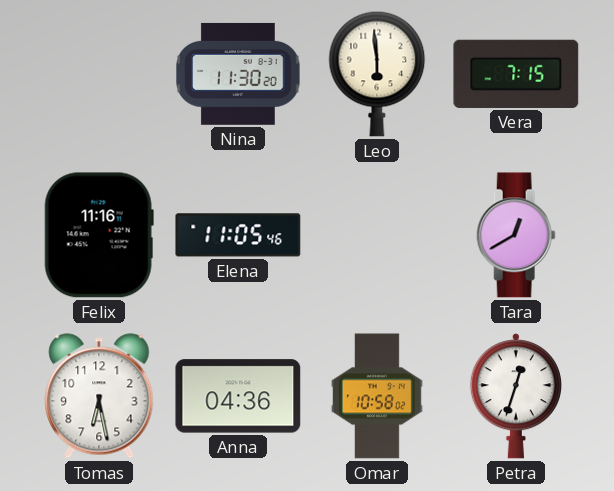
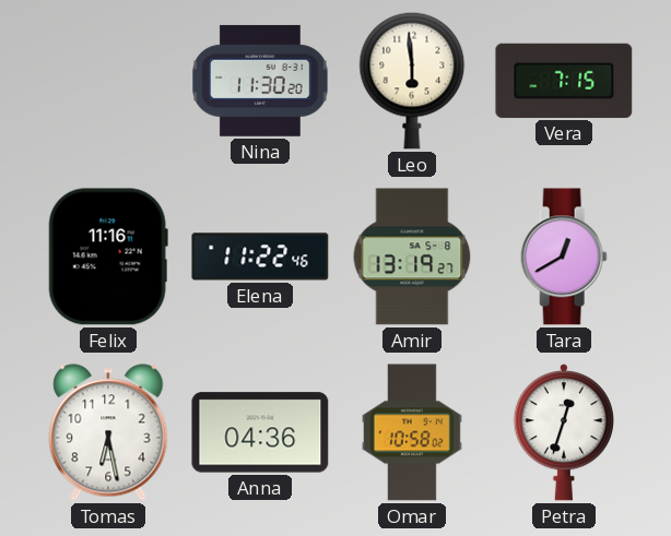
Elena: 11:05 -> 11:22
Amir: none -> 13:19
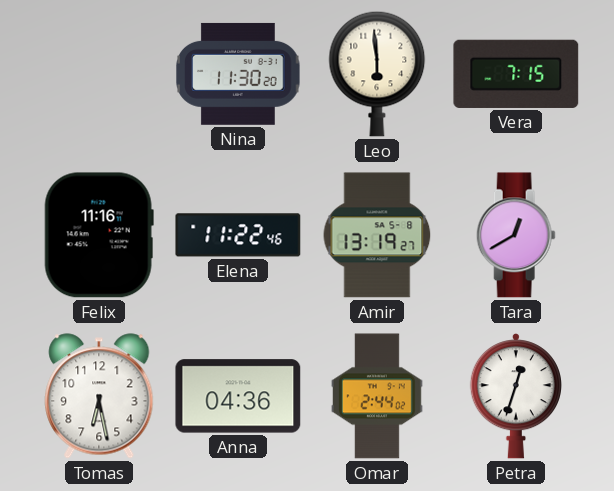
Omar: 10:58 -> 2:44
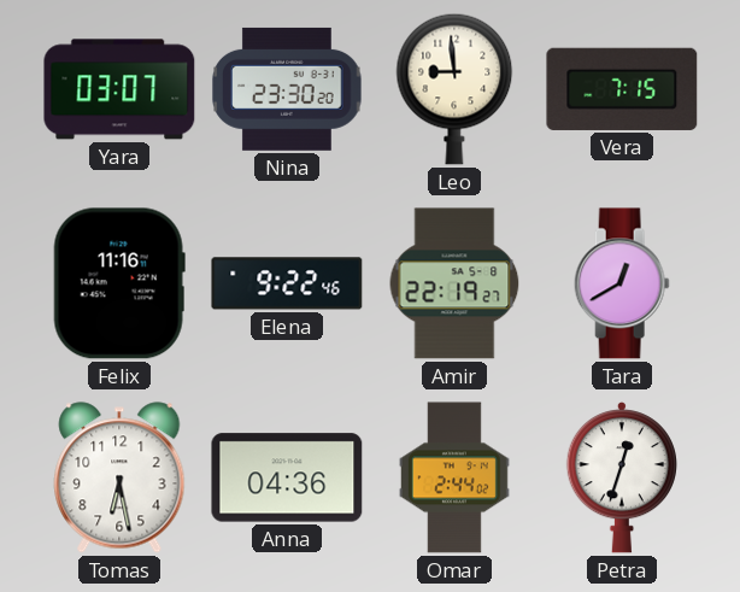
Yara: none -> 03:07
Nina: 11:30 -> 23:30
Leo: 5:59 -> 8:59
Elena: 11:22 -> 9:22
Amir: 13:19 -> 22:19
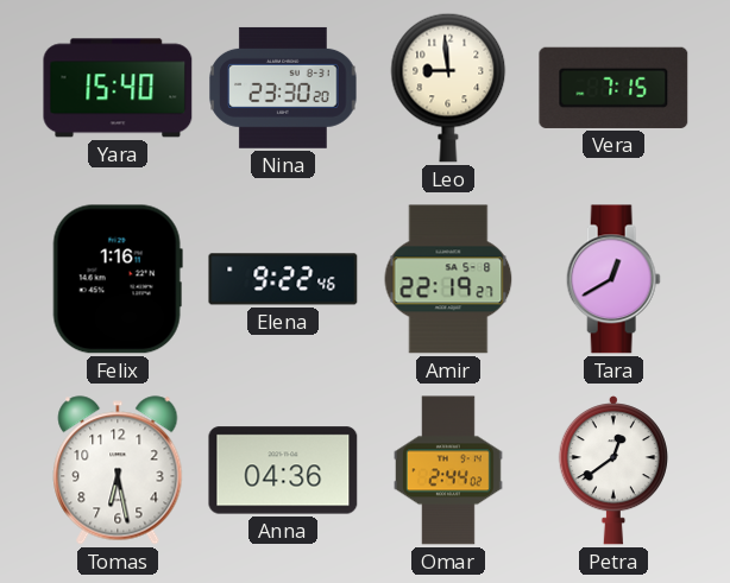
Yara: 03:07 -> 15:40
Felix: 11:16 -> 1:16
Petra: 12:33 -> 12:39
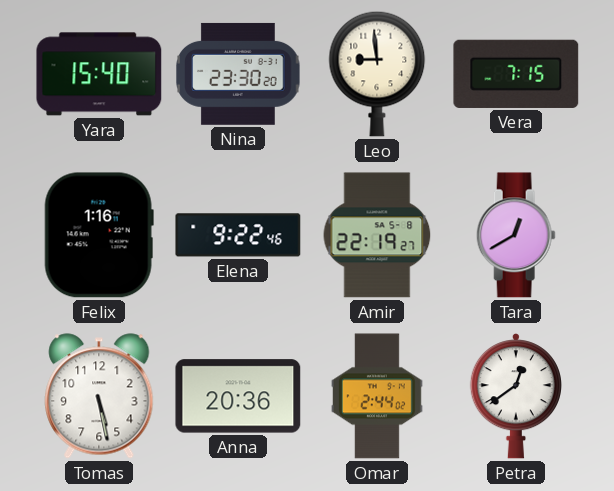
Tomas: 6:28 -> 5:28
Anna: 04:36 -> 20:36
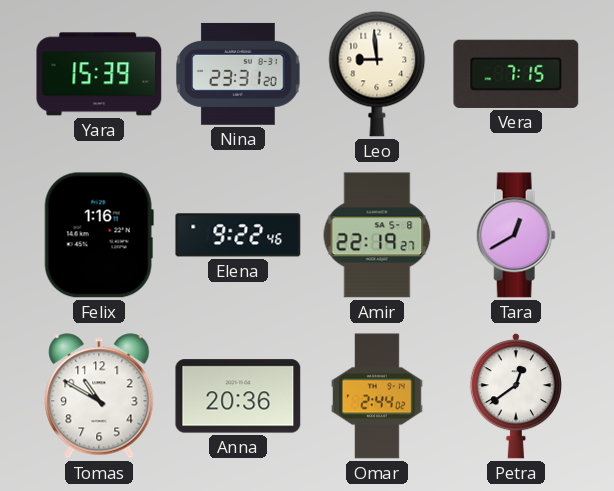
Yara: 15:40 -> 15:39
Nina: 23:30 -> 23:31
Tomas: 5:28 -> 10:50
